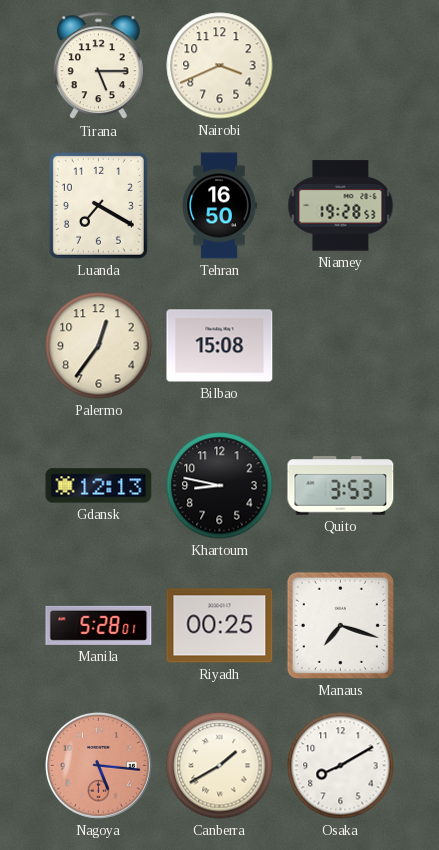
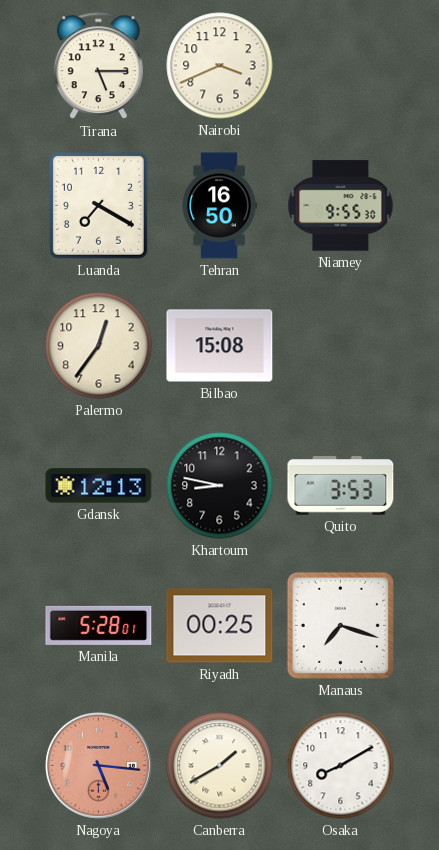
Niamey: 19:28 -> 9:55
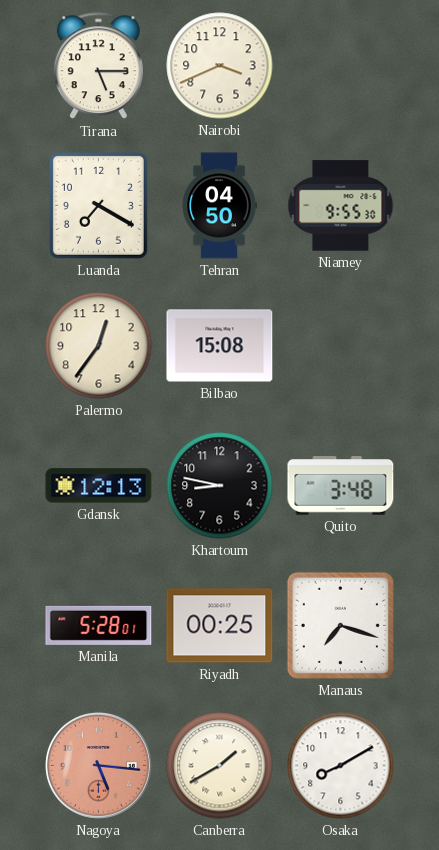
Tehran: 16:50 -> 04:50
Quito: 3:53 -> 3:48
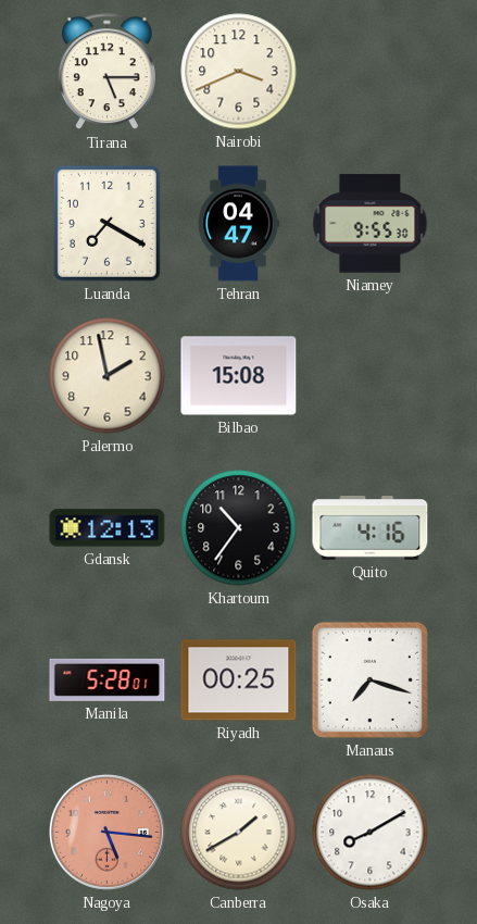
Tehran: 04:50 -> 04:47
Palermo: 12:36 -> 1:58
Khartoum: 8:47 -> 10:36
Quito: 3:48 -> 4:16
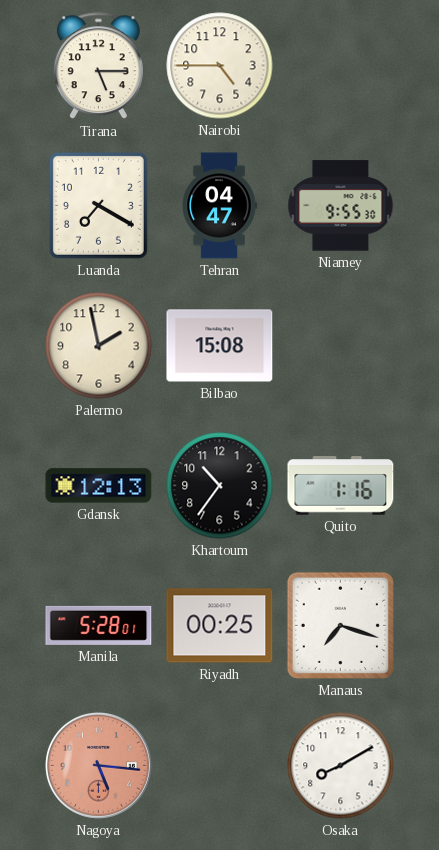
Nairobi: 3:41 -> 4:45
Quito: 4:16 -> 1:16
Canberra: 1:40 -> none
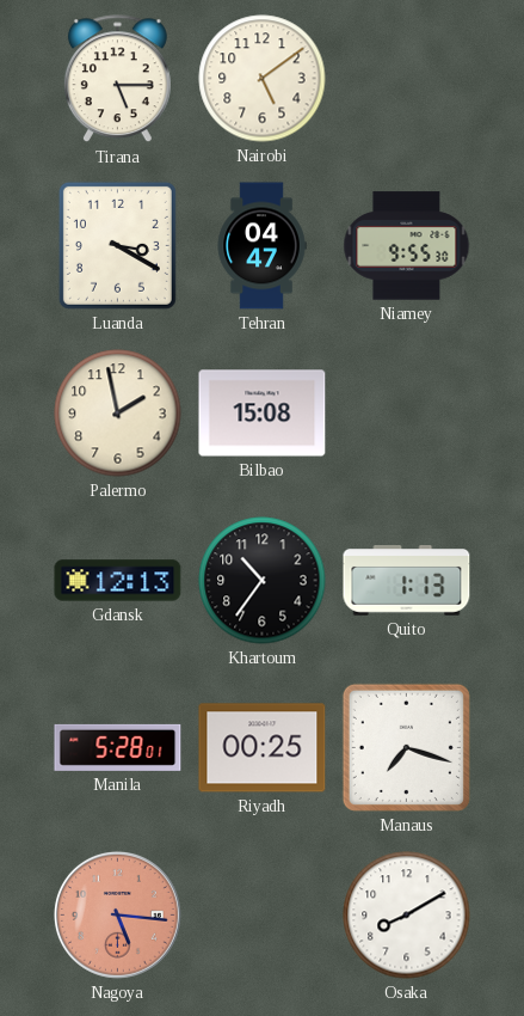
Nairobi: 4:45 -> 5:09
Luanda: 7:20 -> 3:20
Quito: 1:16 -> 1:13
